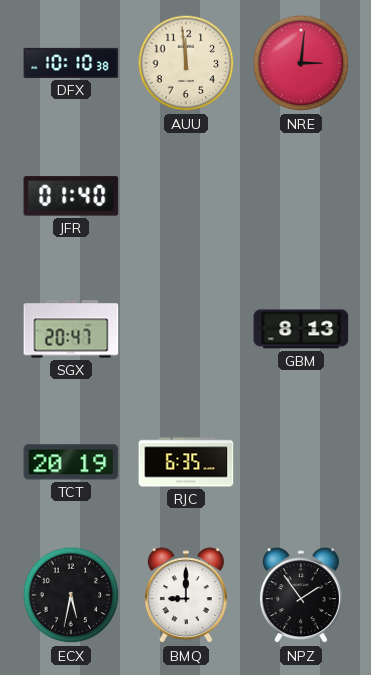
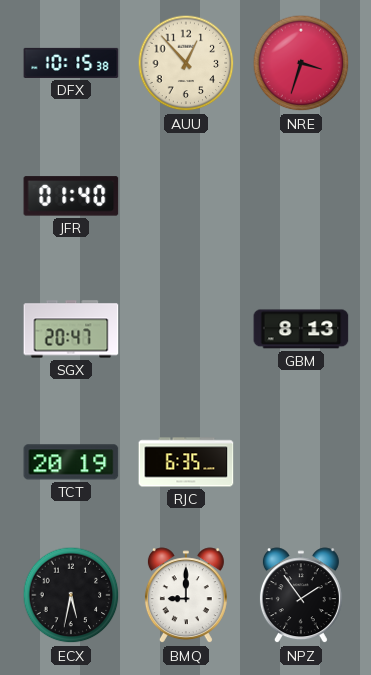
DFX: 10:10 -> 10:15
AUU: 11:59 -> 12:53
NRE: 3:01 -> 3:33
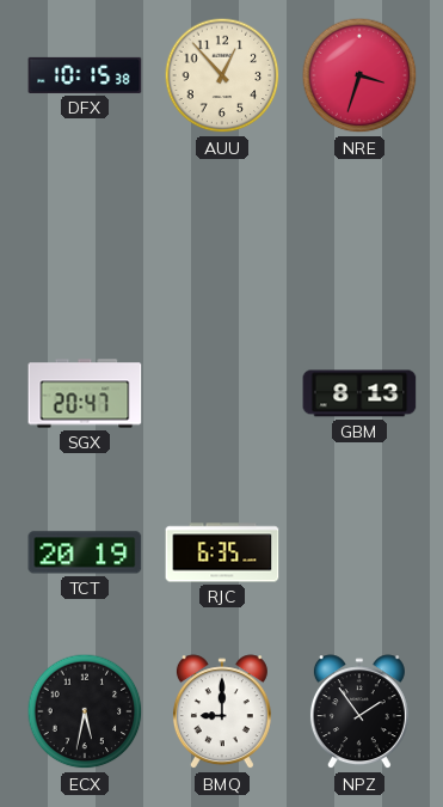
JFR: 01:40 -> none
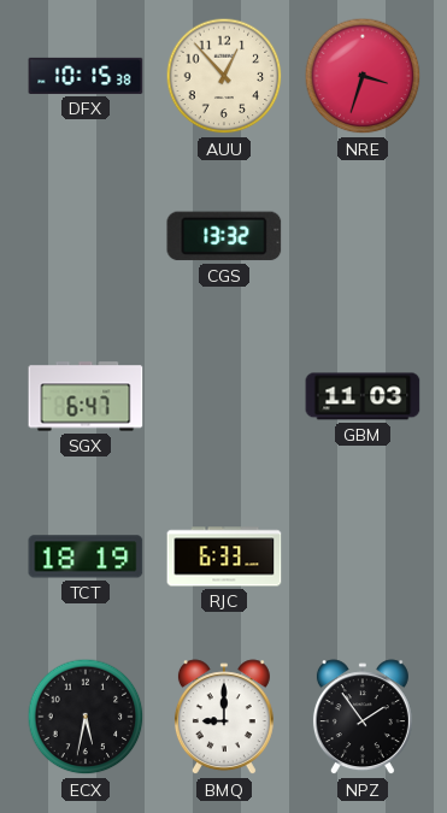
CGS: none -> 13:32
SGX: 20:47 -> 6:47
GBM: 8:13 -> 11:03
TCT: 20:19 -> 18:19
RJC: 6:35 -> 6:33
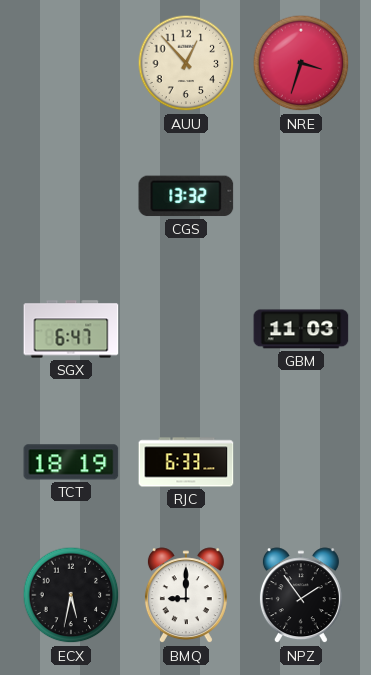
DFX: 10:15 -> none
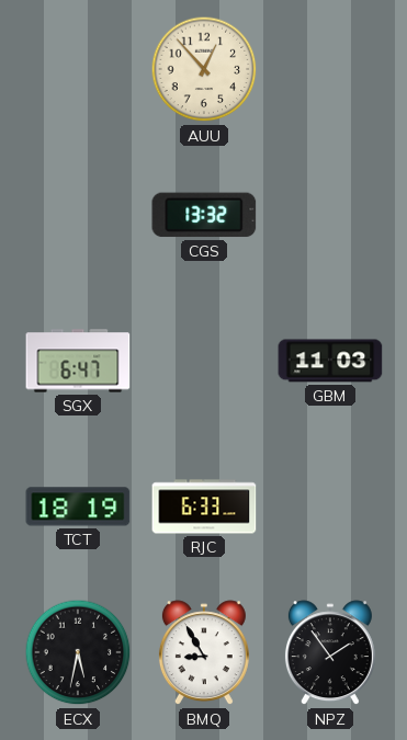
NRE: 3:33 -> none
BMQ: 9:00 -> 8:55
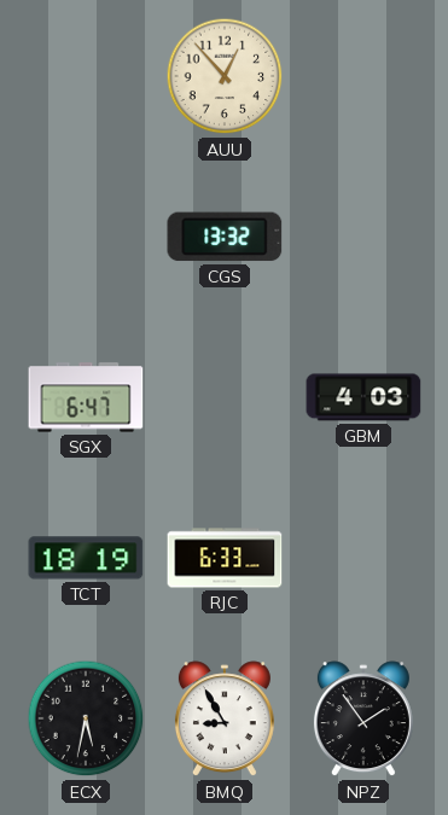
GBM: 11:03 -> 4:03
